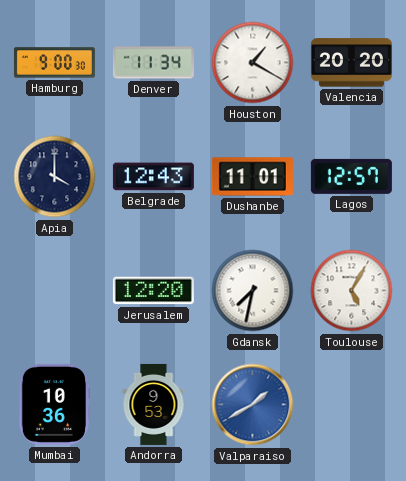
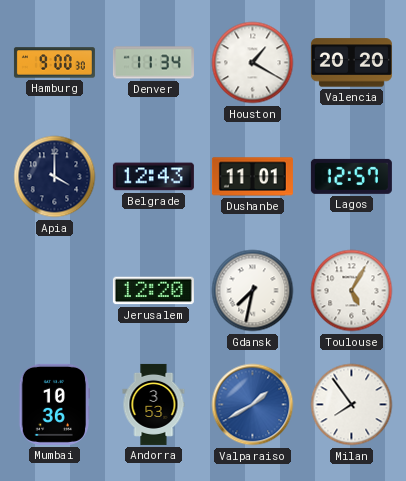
Andorra: 9:53 -> 3:53
Milan: none -> 7:54
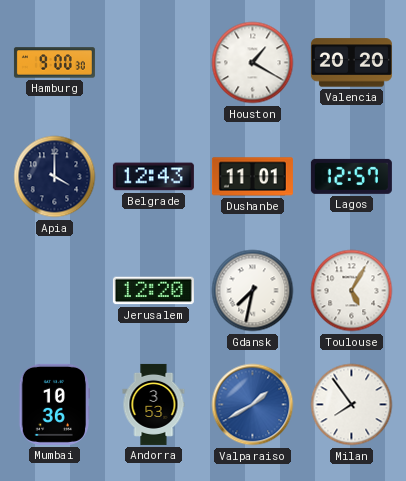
Denver: 11:34 -> none
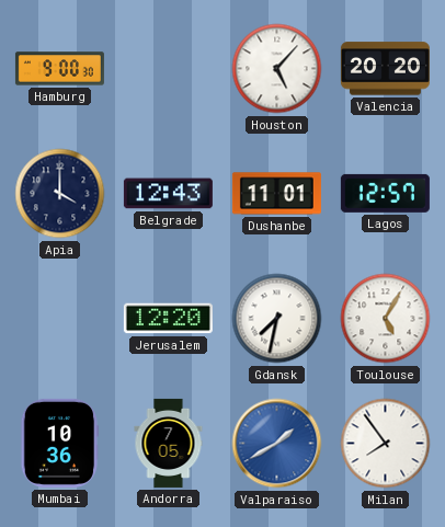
Houston: 1:20 -> 5:07
Andorra: 3:53 -> 7:05
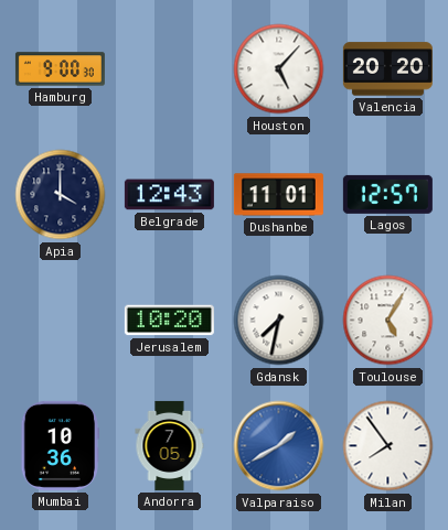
Jerusalem: 12:20 -> 10:20
